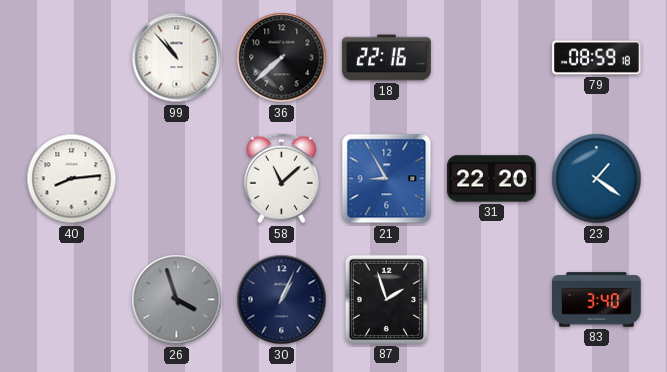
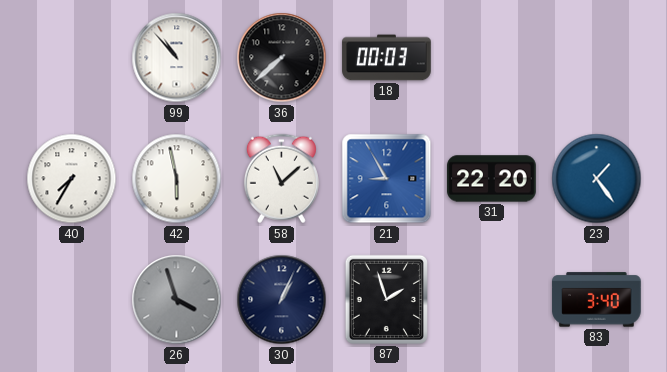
18: 22:16 -> 00:03
79: 08:59 -> none
40: 8:14 -> 7:35
42: none -> 5:58
23: 1:21 -> 1:24
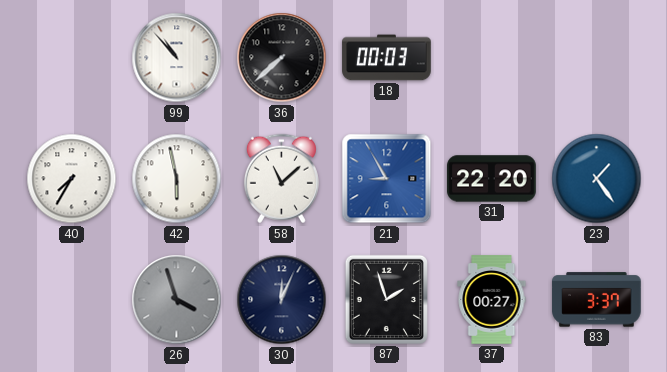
30: 1:04 -> 12:04
37: none -> 00:27
83: 3:40 -> 3:37
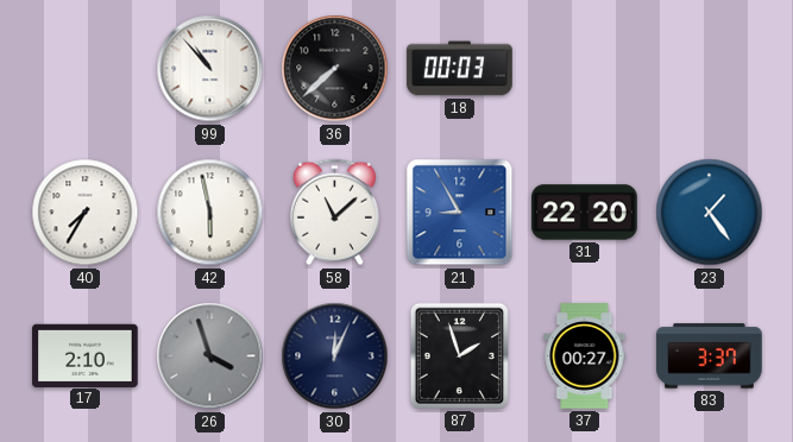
17: none -> 2:10
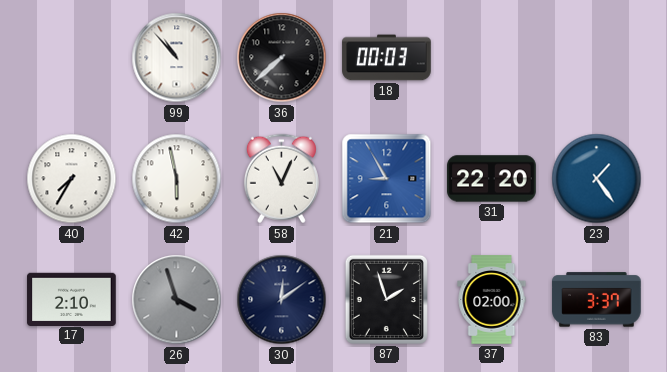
58: 11:08 -> 11:04
30: 12:04 -> 12:09
37: 00:27 -> 02:00
